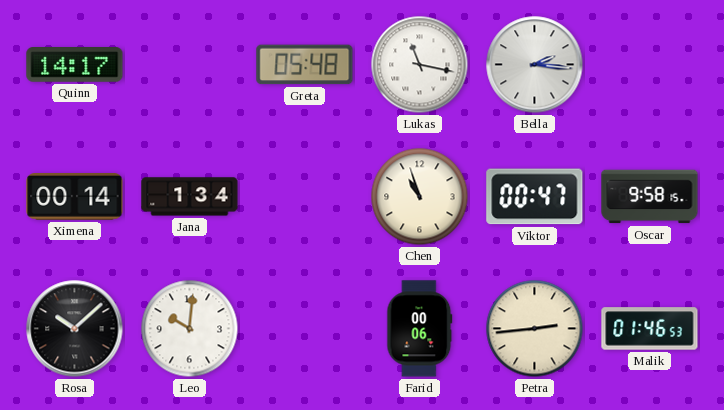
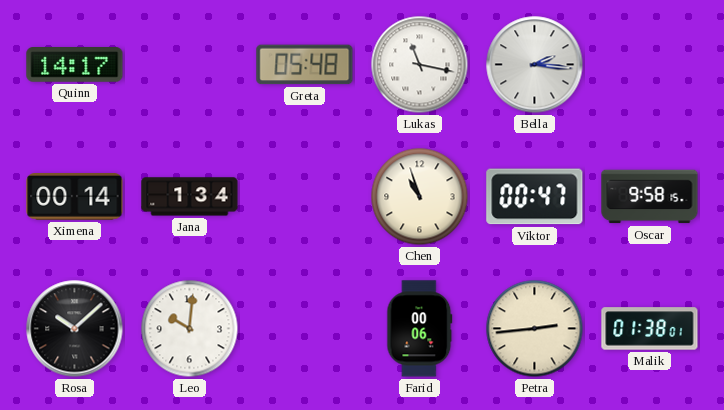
Malik: 01:46 -> 01:38
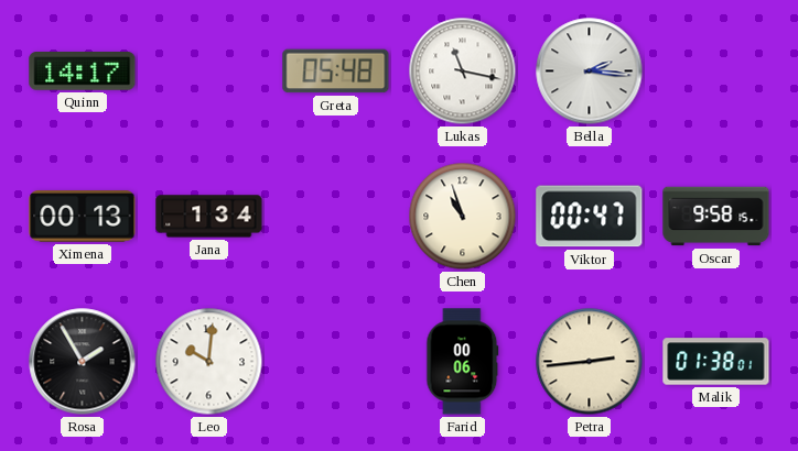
Ximena: 00:14 -> 00:13
Rosa: 10:08 -> 1:55
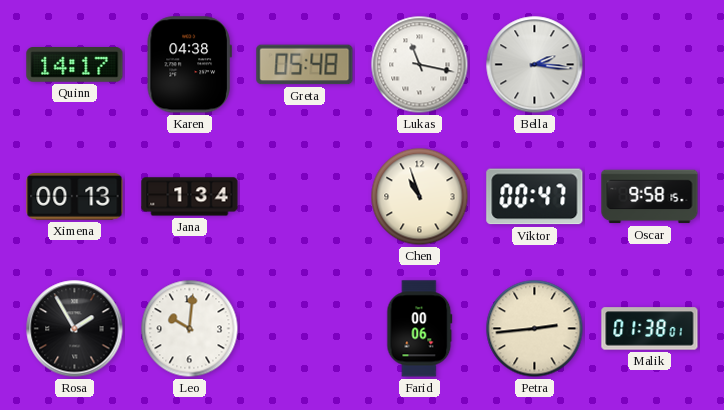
Karen: none -> 04:38
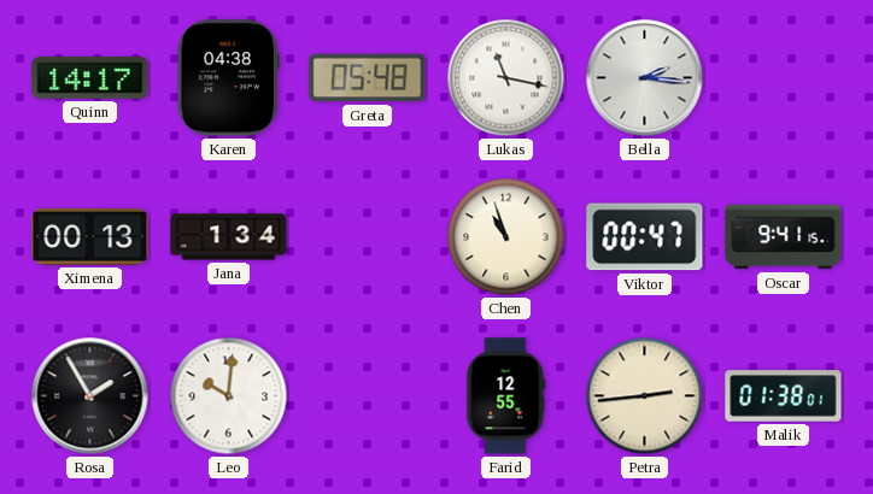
Oscar: 9:58 -> 9:41
Farid: 00:06 -> 12:55
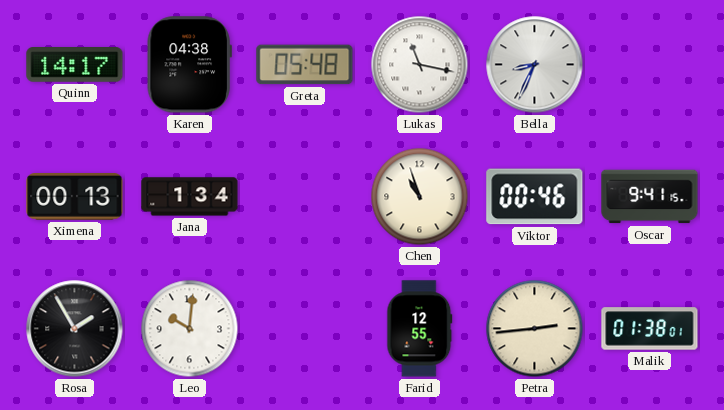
Bella: 2:16 -> 8:34
Viktor: 00:47 -> 00:46
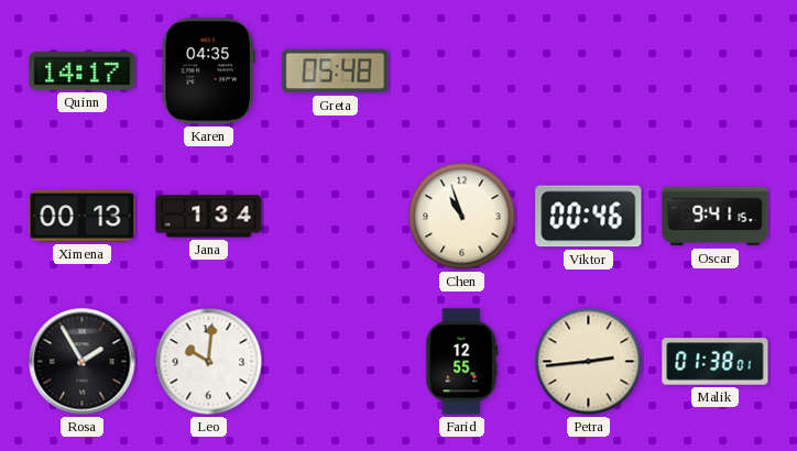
Karen: 04:38 -> 04:35
Lukas: 11:17 -> none
Bella: 8:34 -> none
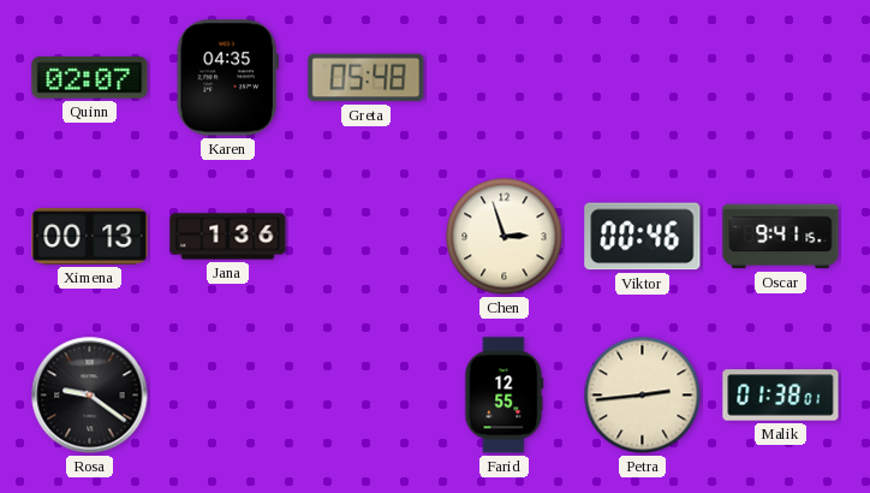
Quinn: 14:17 -> 02:07
Jana: 1:34 -> 1:36
Chen: 10:57 -> 2:57
Rosa: 1:55 -> 9:21
Leo: 10:01 -> none
